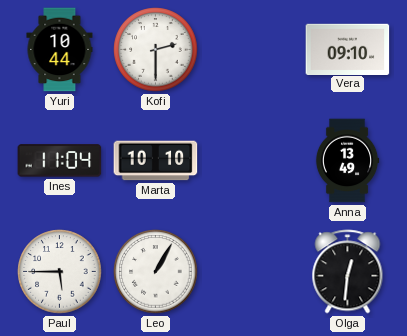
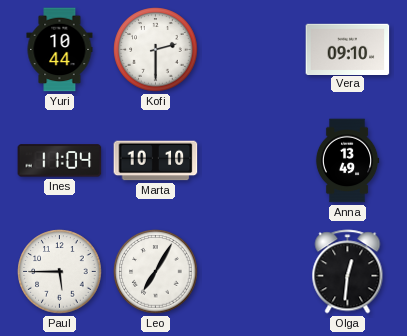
Leo: 1:05 -> 7:05
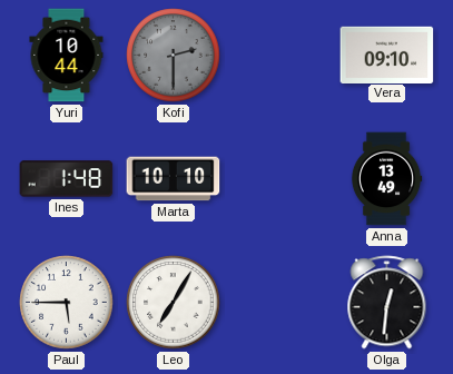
Kofi dial: white -> grey
Ines: 11:04 -> 1:48
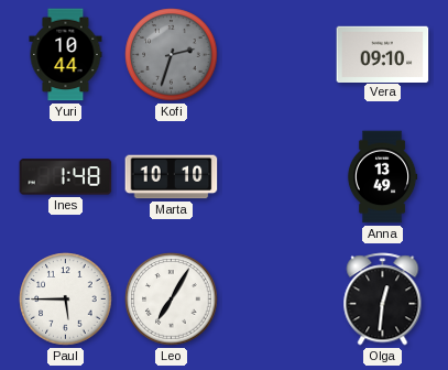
Kofi: 2:30 -> 2:33
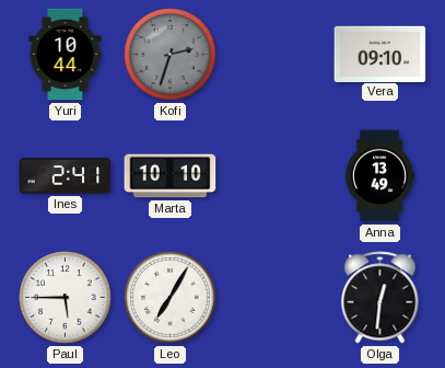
Ines: 1:48 -> 2:41
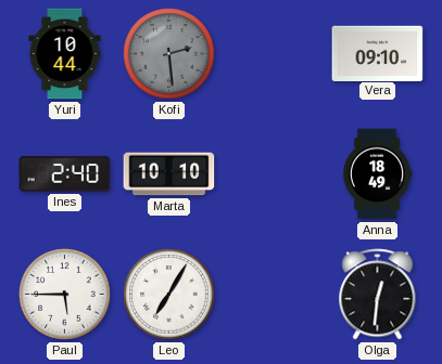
Kofi: 2:33 -> 2:29
Ines: 2:41 -> 2:40
Anna: 13:49 -> 18:49
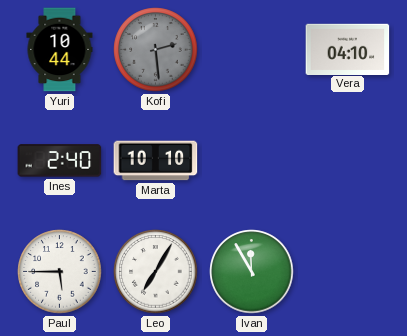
Vera: 09:10 -> 04:10
Anna: 18:49 -> none
Ivan: none -> 11:55
Olga: 12:31 -> none
